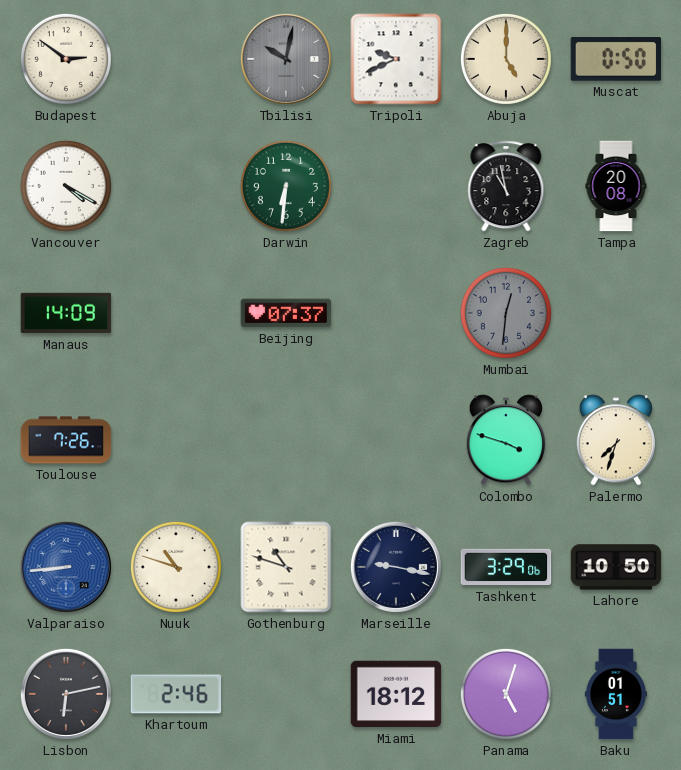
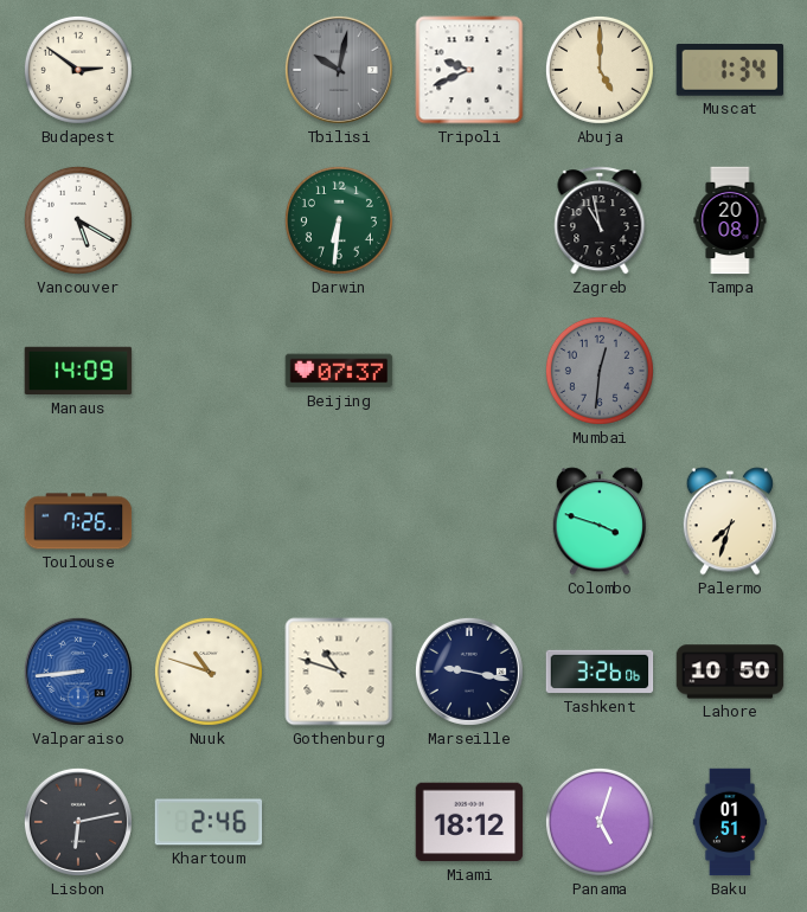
Muscat: 0:50 -> 1:34
Vancouver: 4:20 -> 5:20
Tashkent: 3:29 -> 3:26
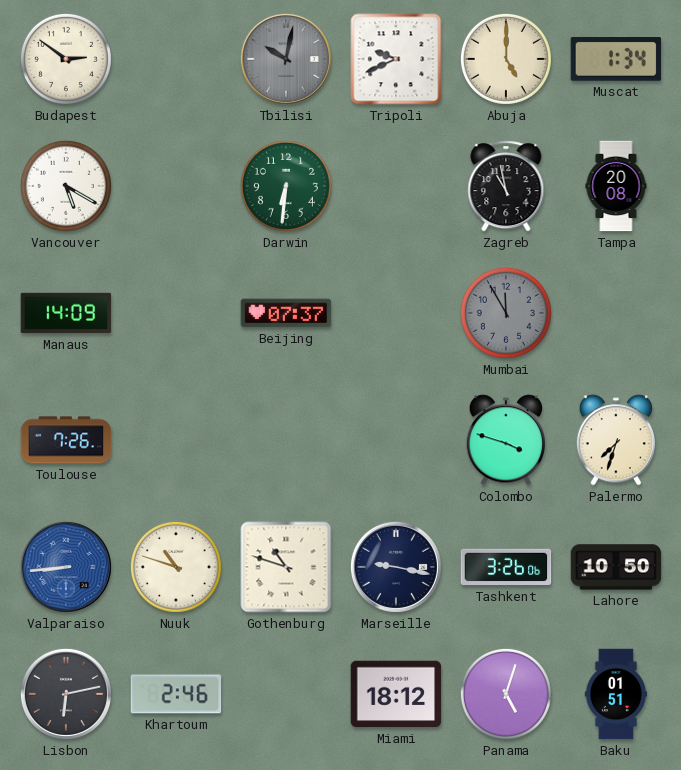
Mumbai: 12:31 -> 11:55
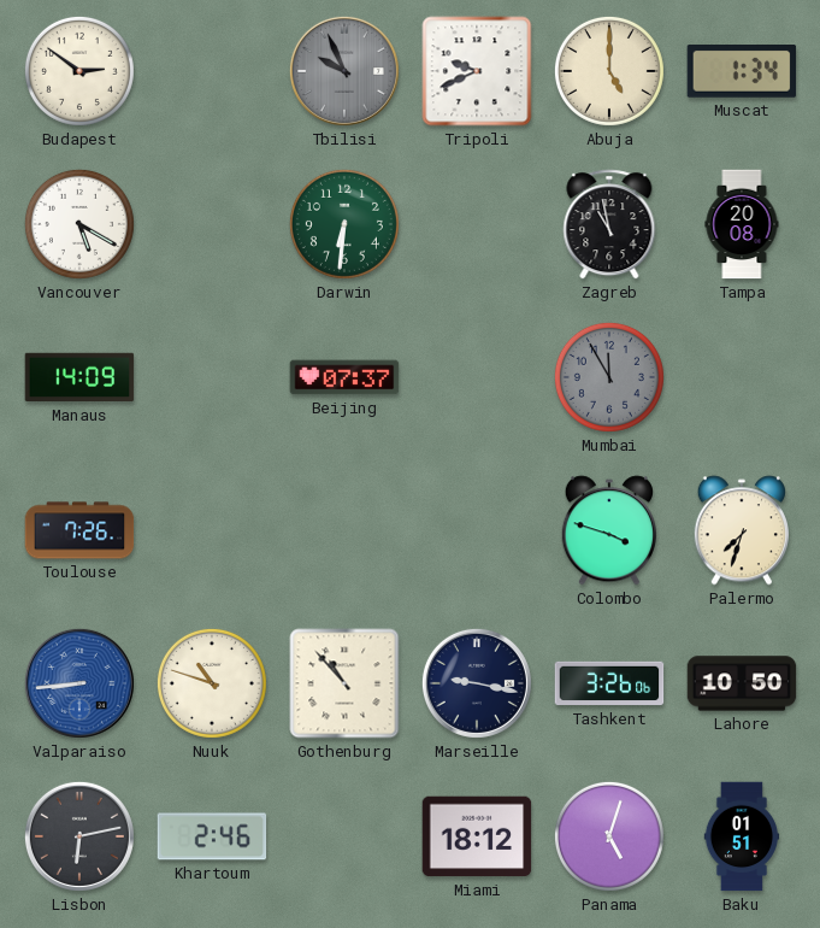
Tbilisi: 10:02 -> 9:56
Gothenburg: 10:48 -> 10:53
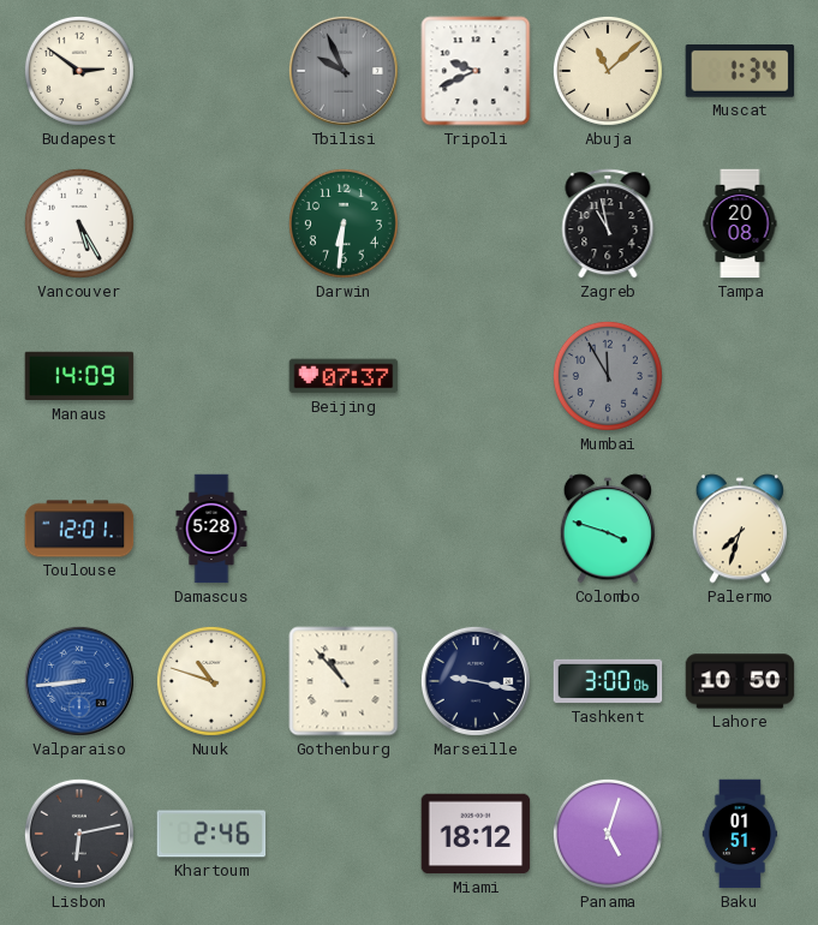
Abuja: 5:00 -> 11:08
Vancouver: 5:20 -> 5:25
Toulouse: 7:26 -> 12:01
Damascus: none -> 5:28
Tashkent: 3:26 -> 3:00
